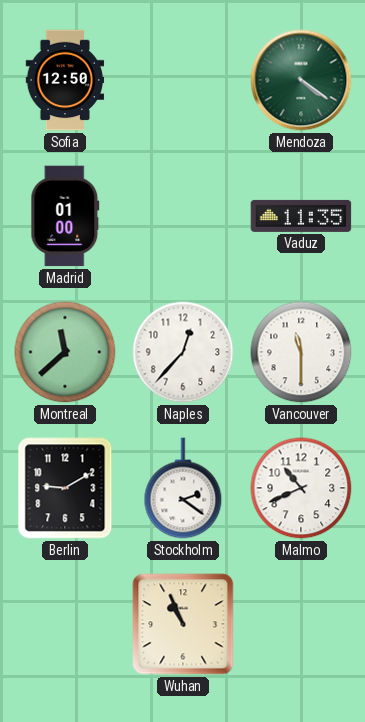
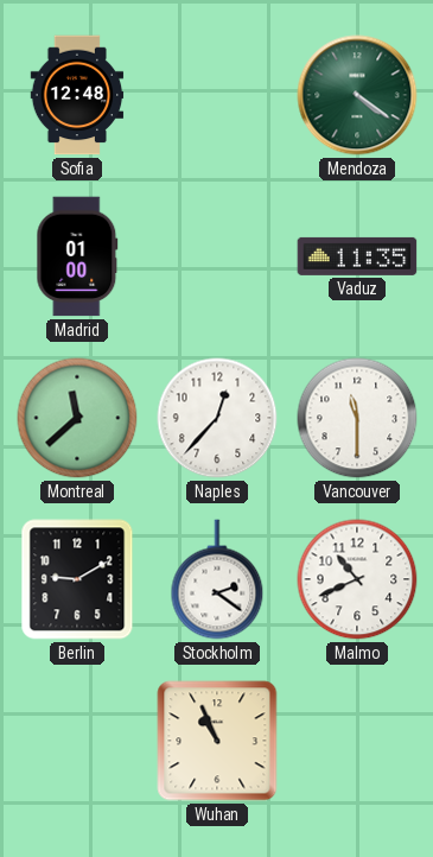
Sofia: 12:50 -> 12:48
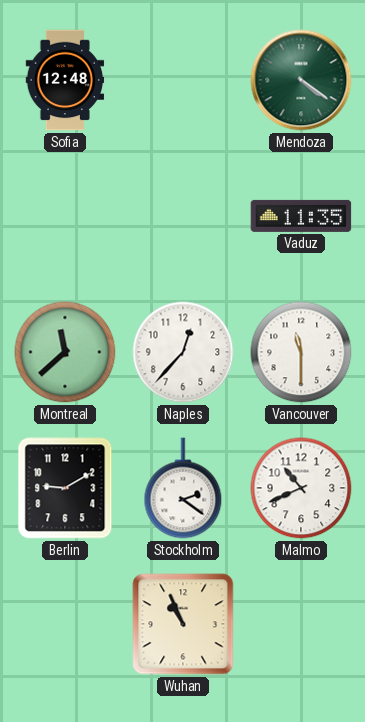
Madrid: 01:00 -> none
